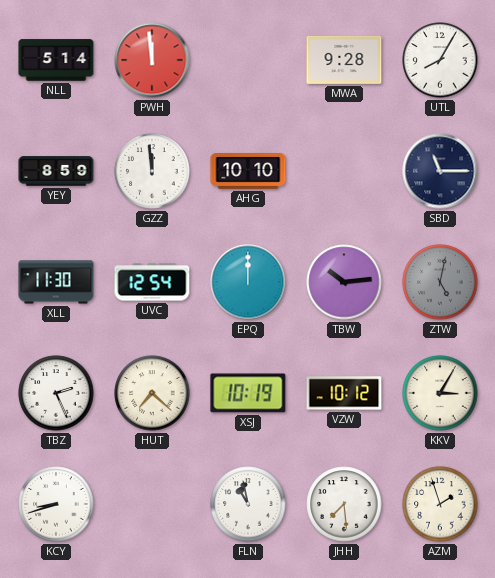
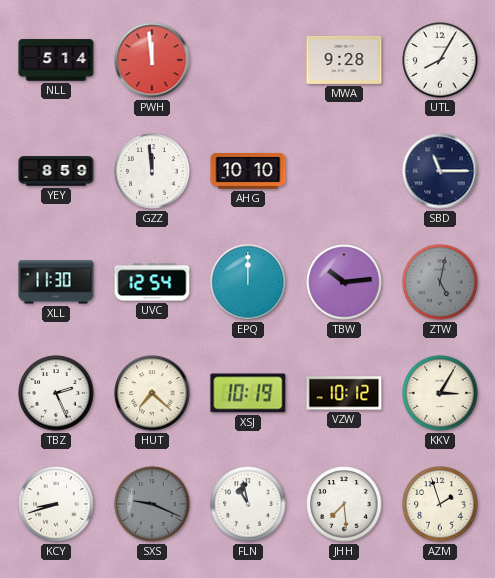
SXS: none -> 9:19
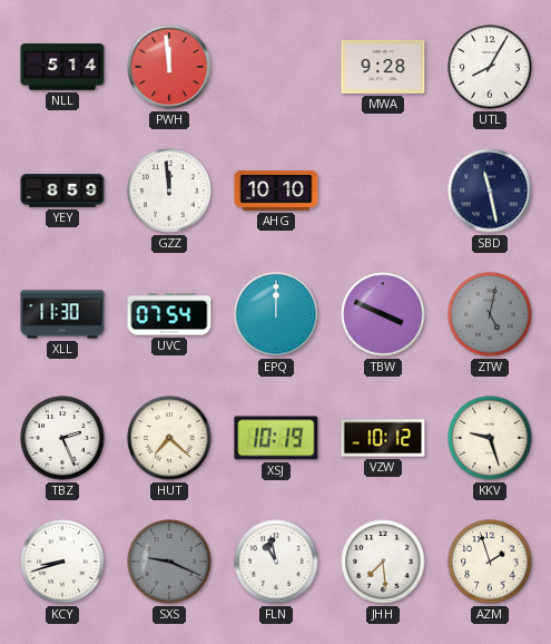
SBD: 11:15 -> 11:28
UVC: 12:54 -> 07:54
TBW: 10:14 -> 3:49
KKV: 3:05 -> 9:27
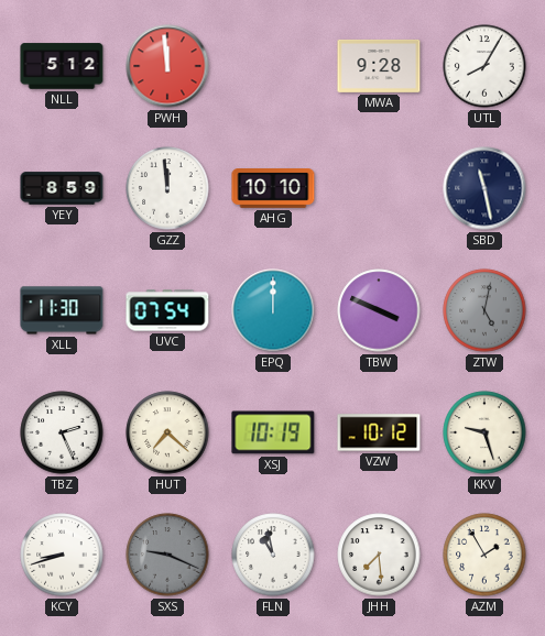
NLL: 5:14 -> 5:12
AZM: 1:57 -> 1:55
